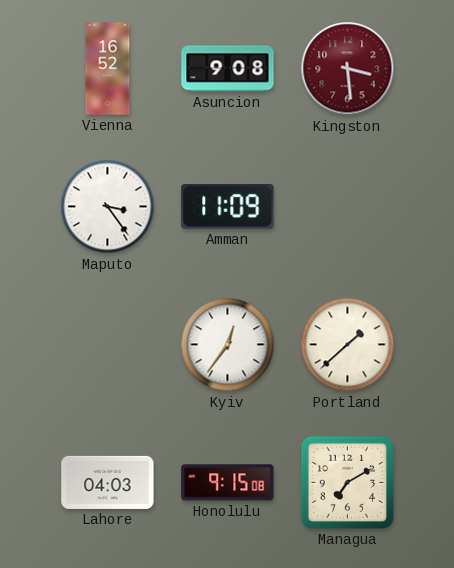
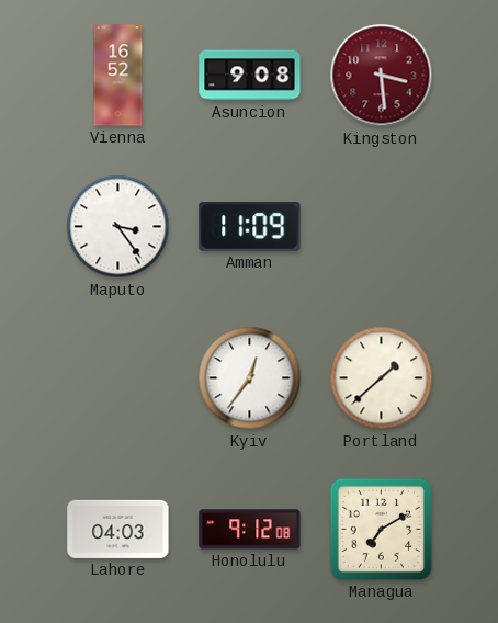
Honolulu: 9:15 -> 9:12
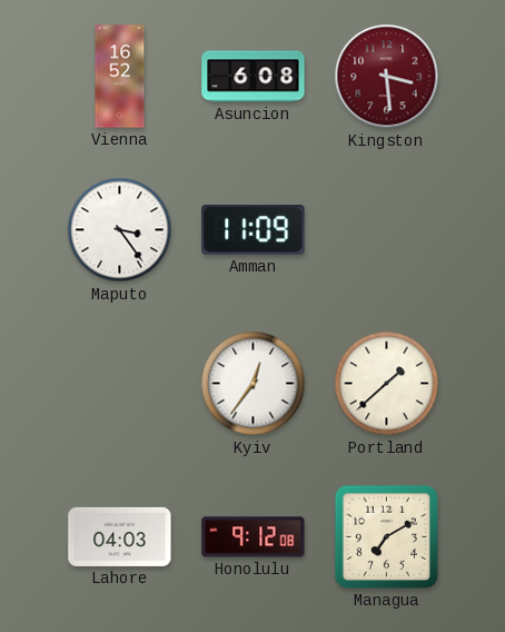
Asuncion: 9:08 -> 6:08
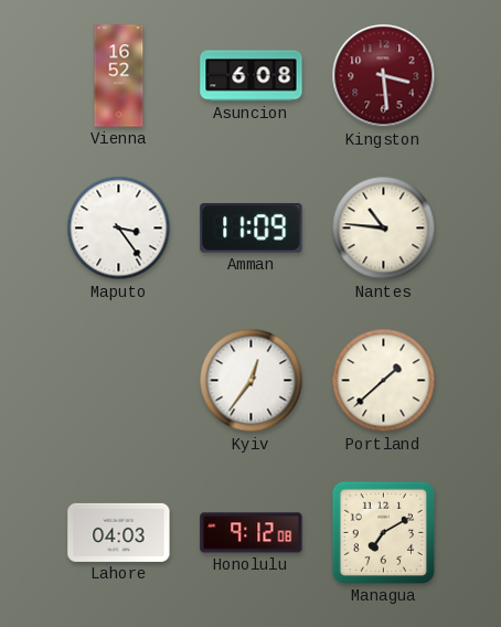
Nantes: none -> 10:46
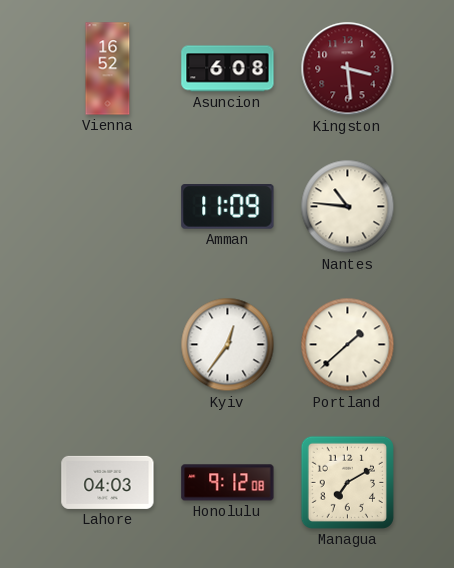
Maputo: 3:24 -> none
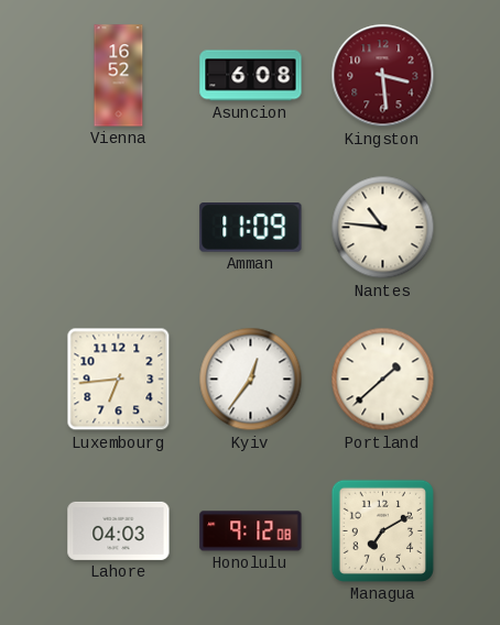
Luxembourg: none -> 6:44
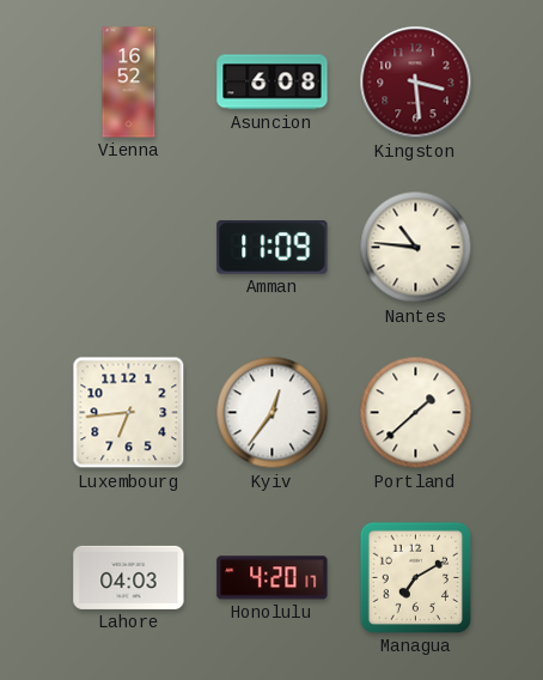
Honolulu: 9:12 -> 4:20
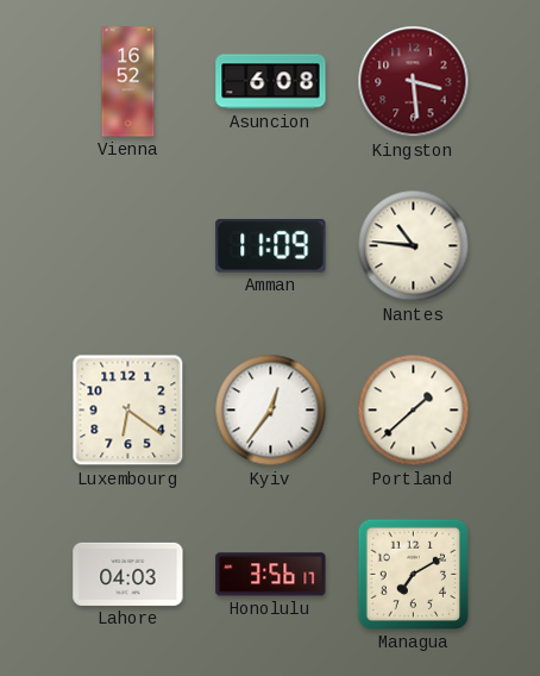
Luxembourg: 6:44 -> 6:21
Honolulu: 4:20 -> 3:56
